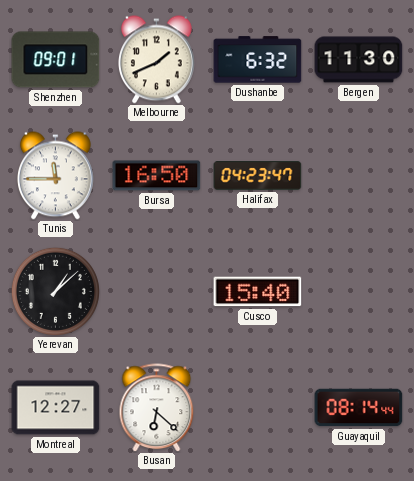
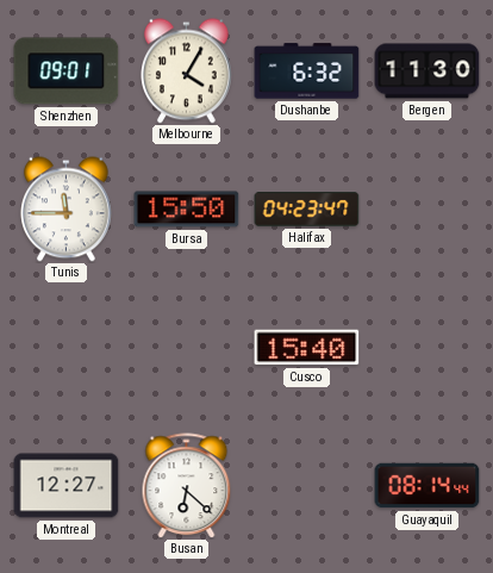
Melbourne: 1:41 -> 4:05
Bursa: 16:50 -> 15:50
Yerevan: 1:08 -> none
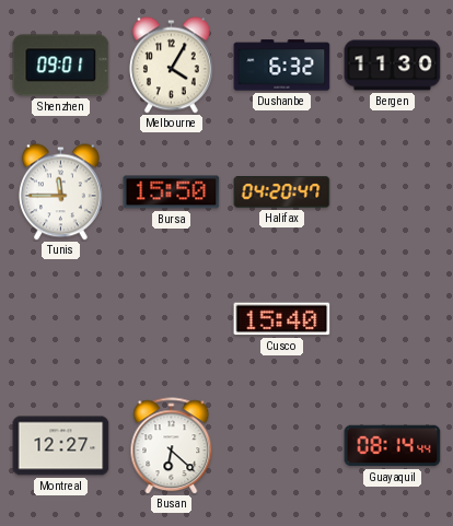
Halifax: 04:23 -> 04:20
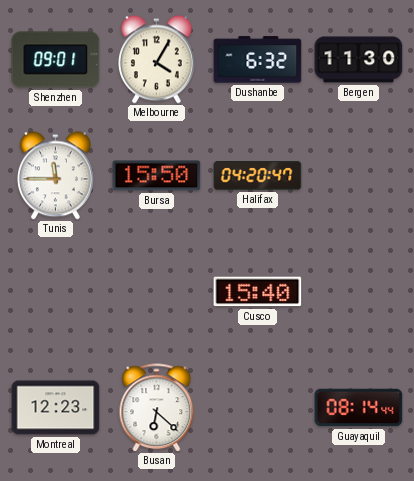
Montreal: 12:27 -> 12:23
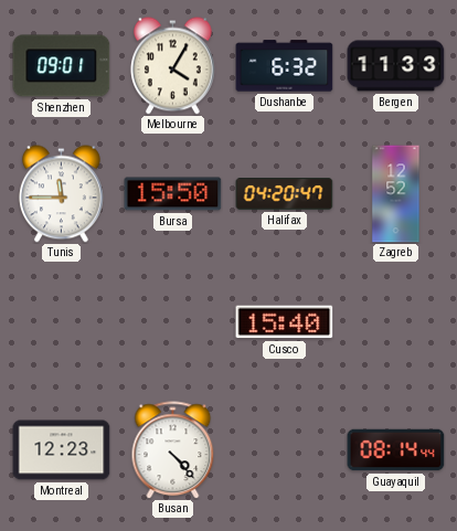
Bergen: 11:30 -> 11:33
Zagreb: none -> 12:52
Busan: 6:22 -> 4:23
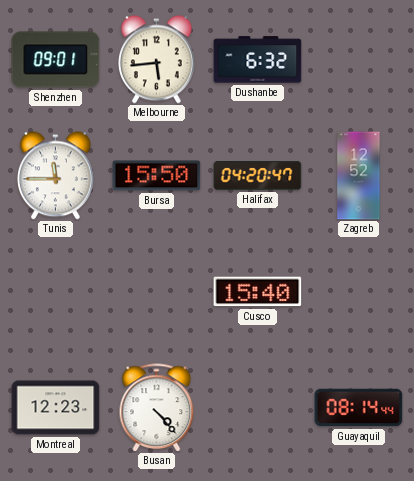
Melbourne: 4:05 -> 5:44
Bergen: 11:33 -> none
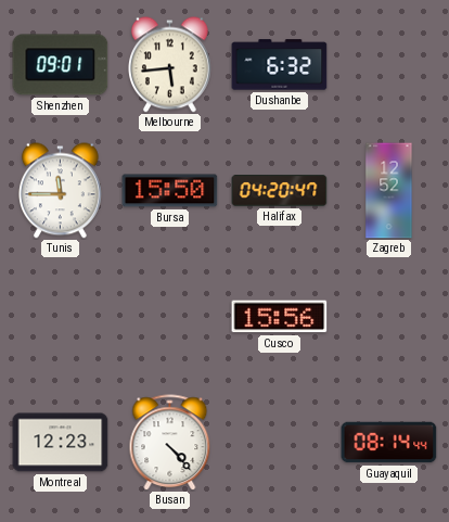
Cusco: 15:40 -> 15:56
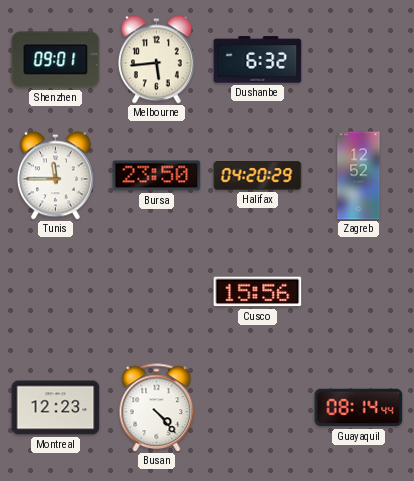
Bursa: 15:50 -> 23:50
Halifax: 04:20:47 -> 04:20:29
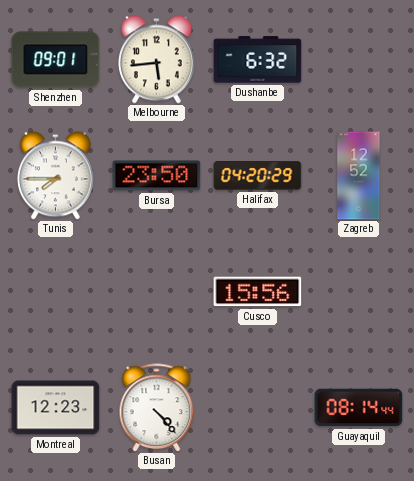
Tunis: 11:45 -> 7:45
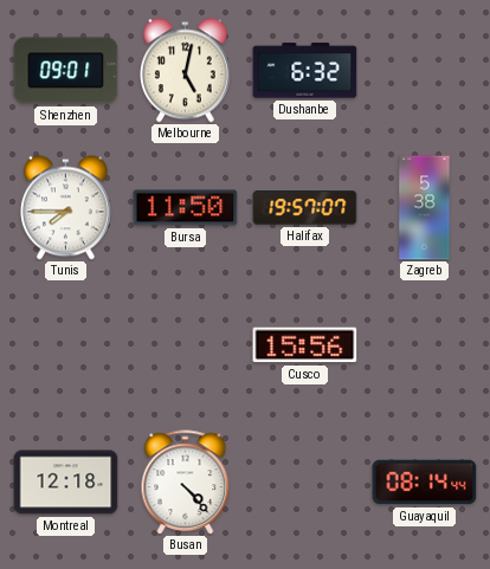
Melbourne: 5:44 -> 5:02
Bursa: 23:50 -> 11:50
Halifax: 04:20 -> 19:57
Zagreb: 12:52 -> 5:38
Montreal: 12:23 -> 12:18
